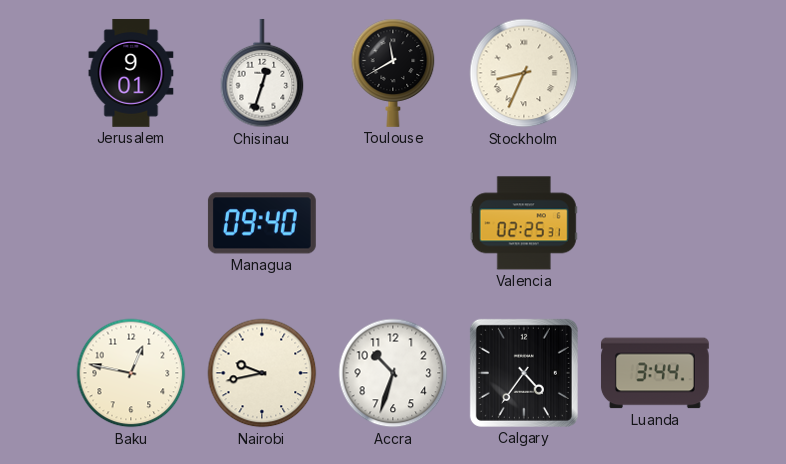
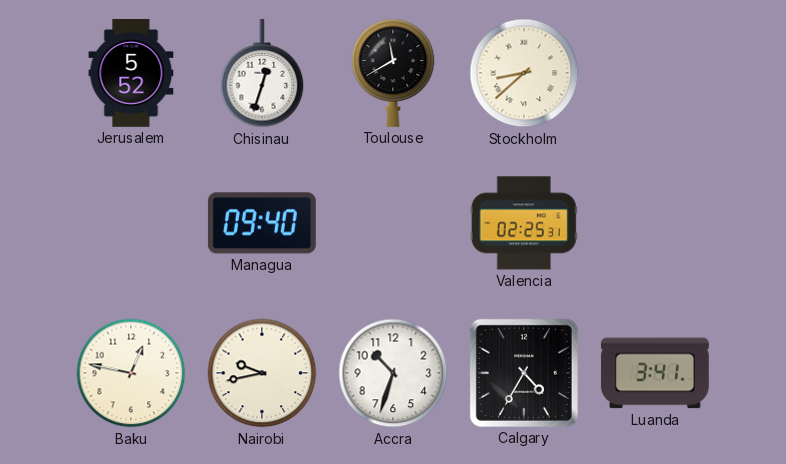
Jerusalem: 9:01 -> 5:52
Stockholm: 8:34 -> 8:38
Calgary: 4:36 -> 4:35
Luanda: 3:44 -> 3:41
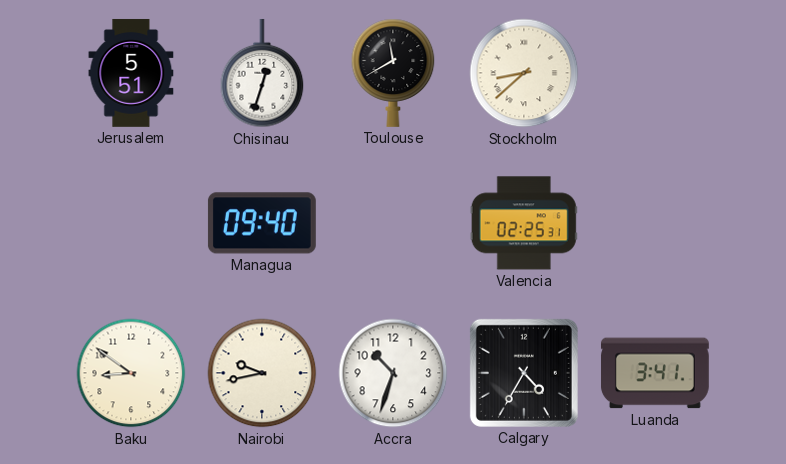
Jerusalem: 5:52 -> 5:51
Baku: 12:47 -> 8:51
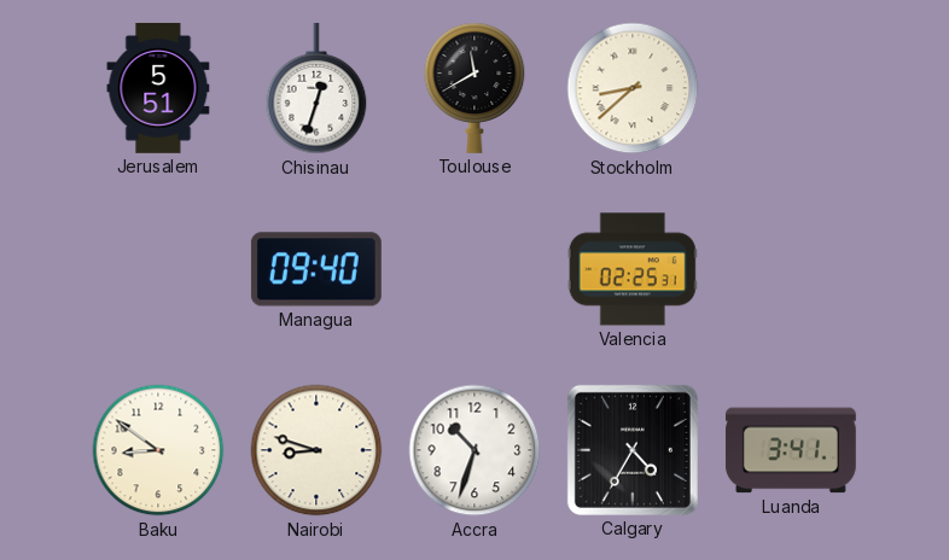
Nairobi: 9:43 -> 8:48
